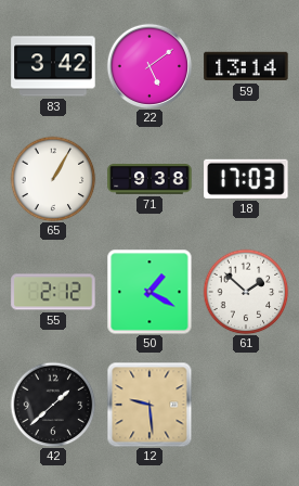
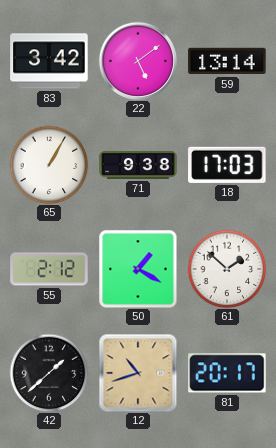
12: 9:29 -> 10:42
81: none -> 20:17
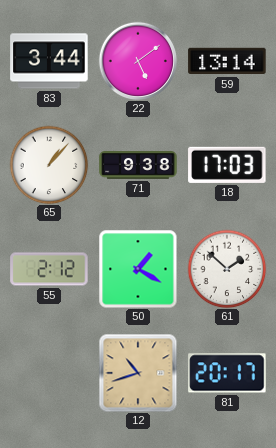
83: 3:42 -> 3:44
65: 1:05 -> 1:07
42: 1:38 -> none
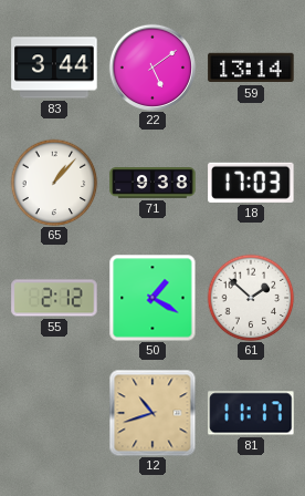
81: 20:17 -> 11:17
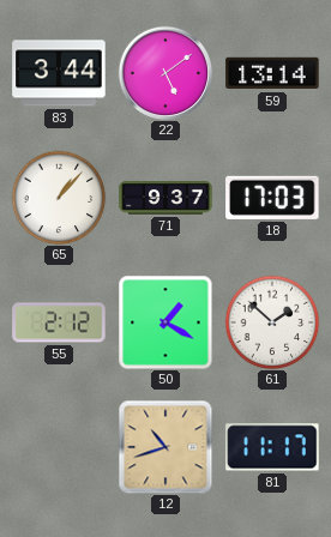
71: 9:38 -> 9:37
